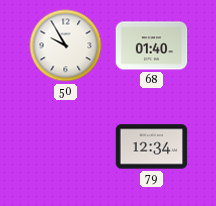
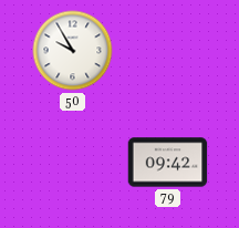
68: 01:40 -> none
79: 12:34 -> 09:42
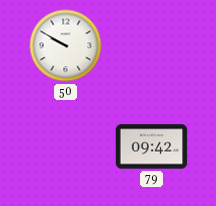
50: 9:55 -> 9:50
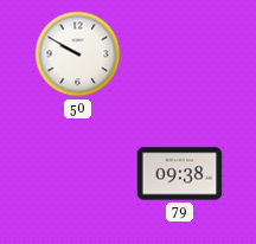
79: 09:42 -> 09:38
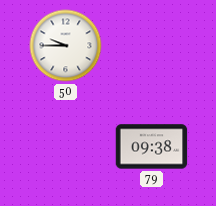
50: 9:50 -> 9:45
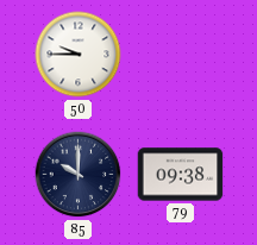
85: none -> 10:00
